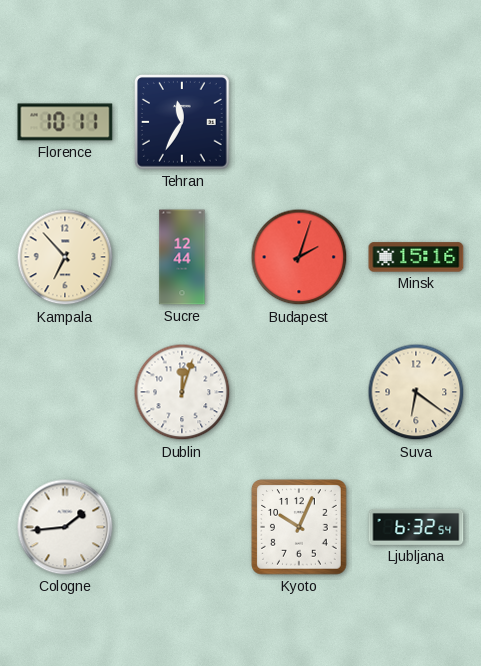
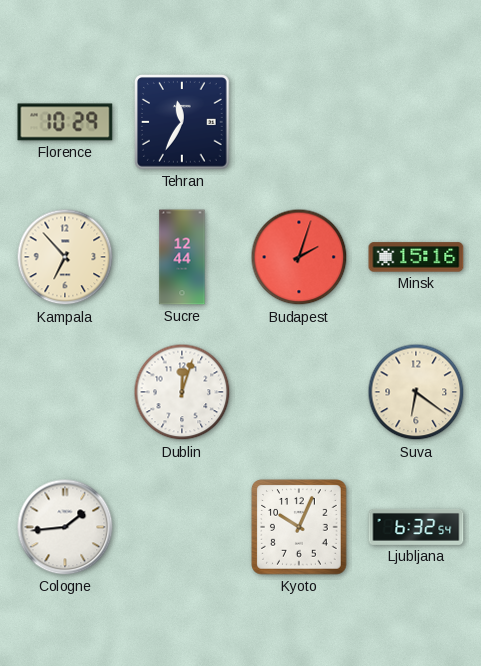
Florence: 10:11 -> 10:29
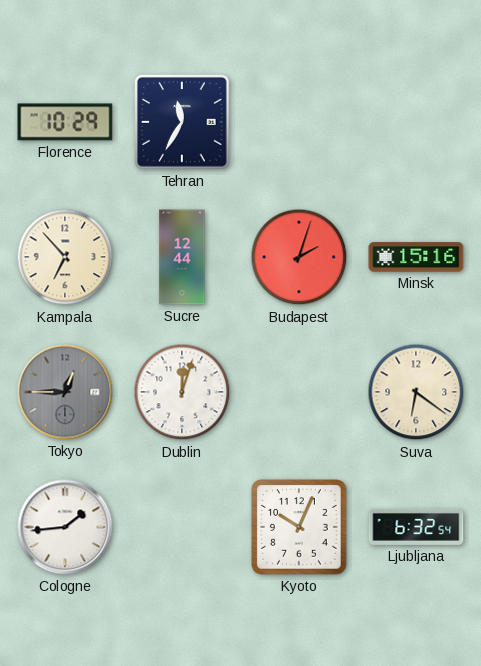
Tokyo: none -> 12:45
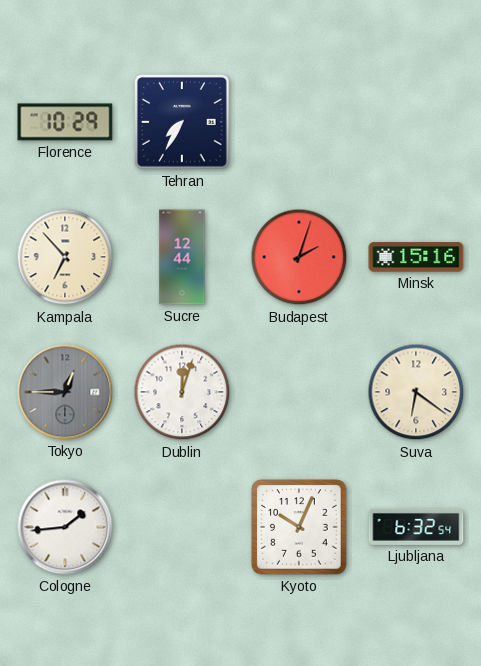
Tehran: 11:35 -> 7:35
